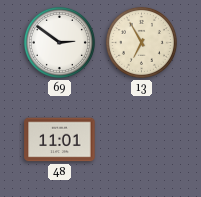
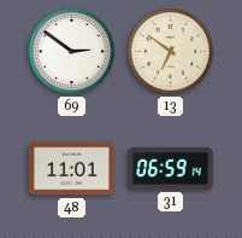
13: 6:55 -> 6:51
31: none -> 06:59
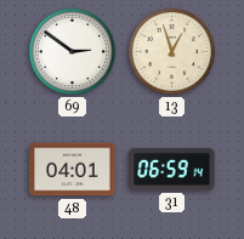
13: 6:51 -> 12:57
48: 11:01 -> 04:01
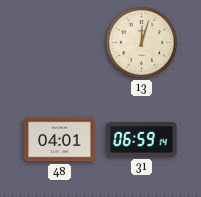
69: 2:51 -> none
13: 12:57 -> 12:03
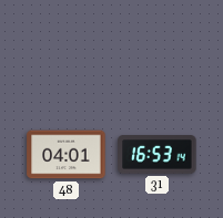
13: 12:03 -> none
31: 06:59 -> 16:53
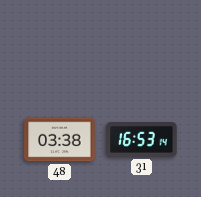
48: 04:01 -> 03:38
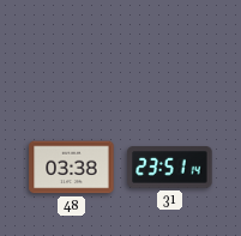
31: 16:53 -> 23:51
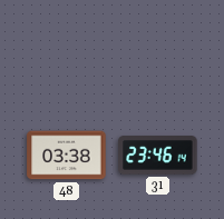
31: 23:51 -> 23:46
